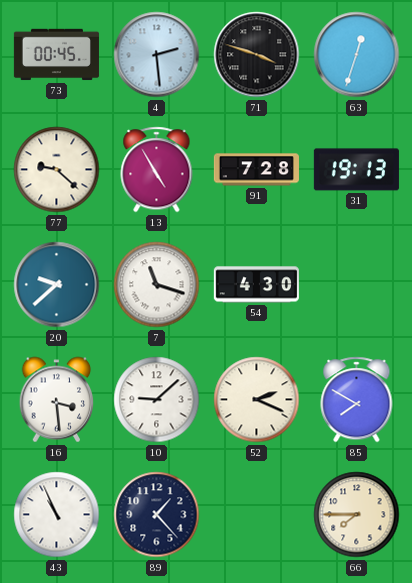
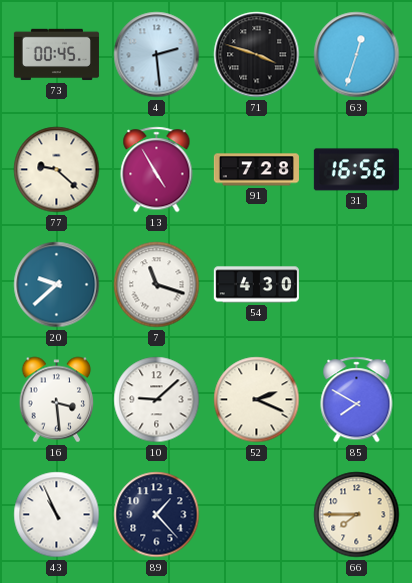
31: 19:13 -> 16:56
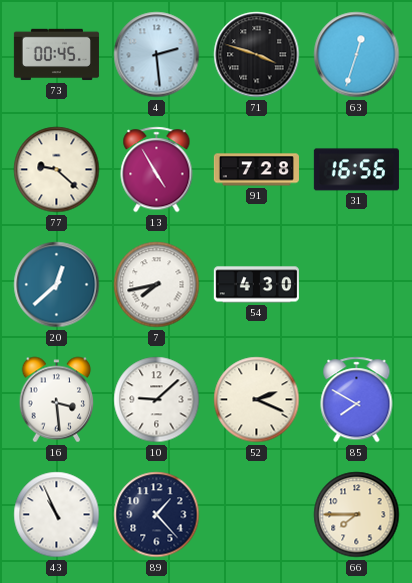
20: 9:38 -> 12:38
7: 11:18 -> 7:43
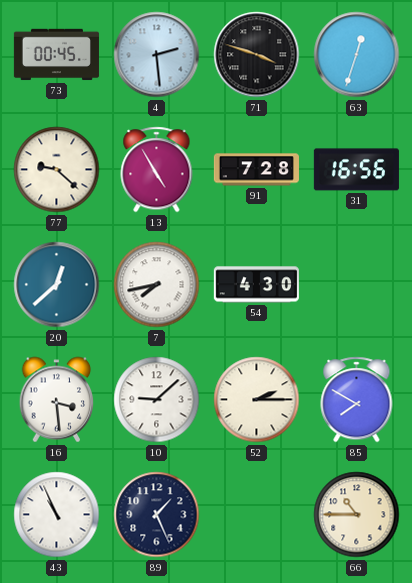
52: 2:19 -> 2:15
89: 1:23 -> 1:26
66: 7:45 -> 10:45
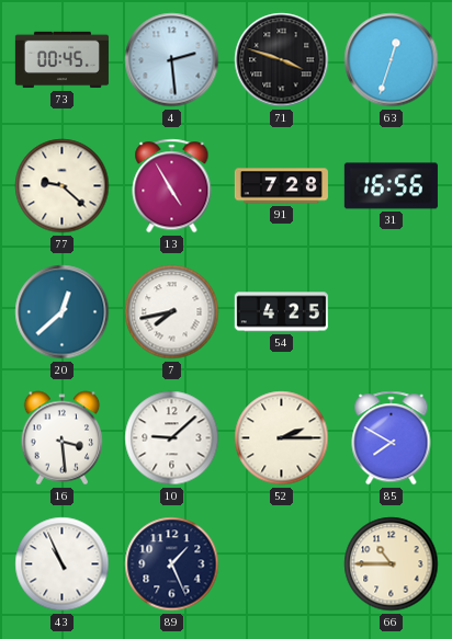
54: 4:30 -> 4:25
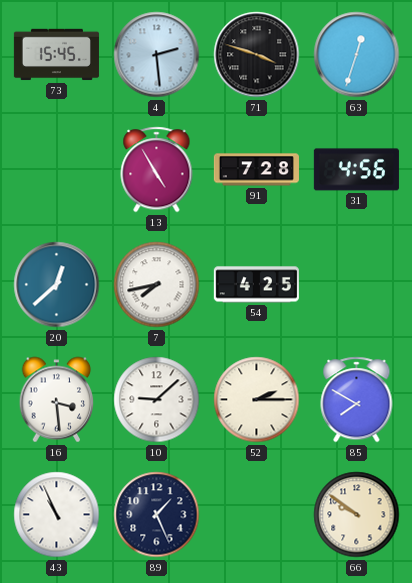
73: 00:45 -> 15:45
77: 9:22 -> none
31: 16:56 -> 4:56
66: 10:45 -> 9:51
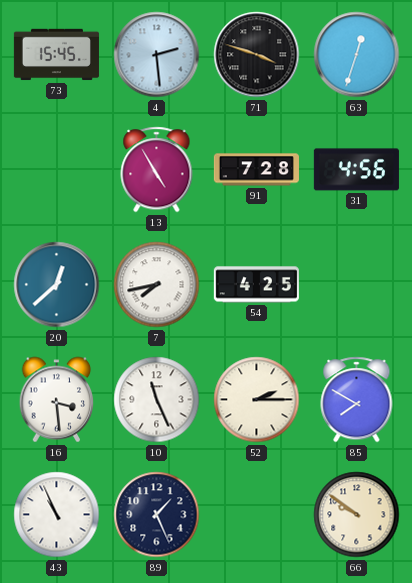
10: 9:08 -> 11:26
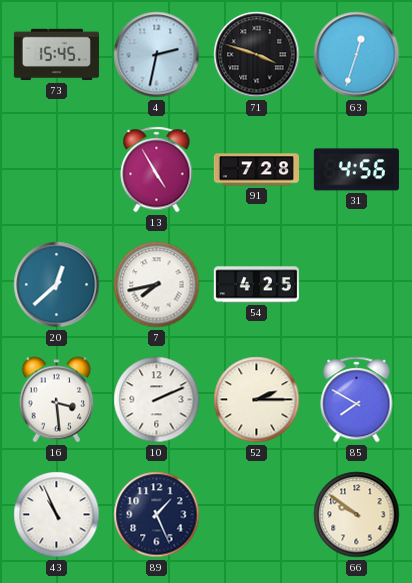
4: 2:29 -> 2:32
10: 11:26 -> 2:11
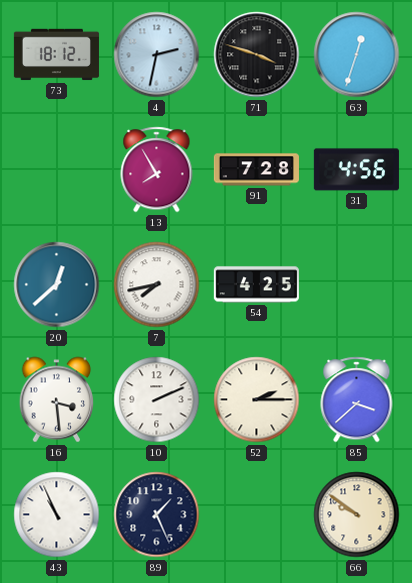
73: 15:45 -> 18:12
13: 4:55 -> 7:55
85: 7:50 -> 3:38
